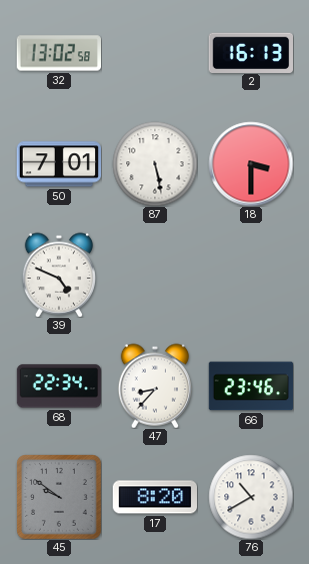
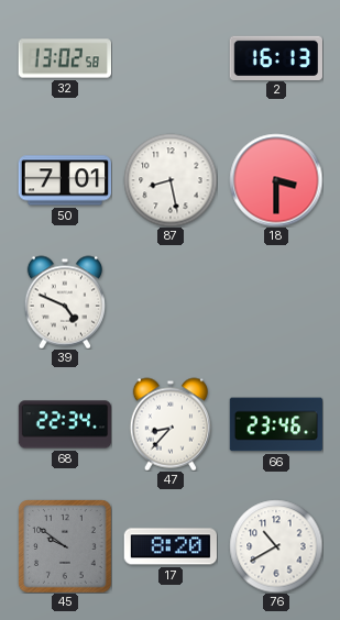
87: 5:28 -> 8:28
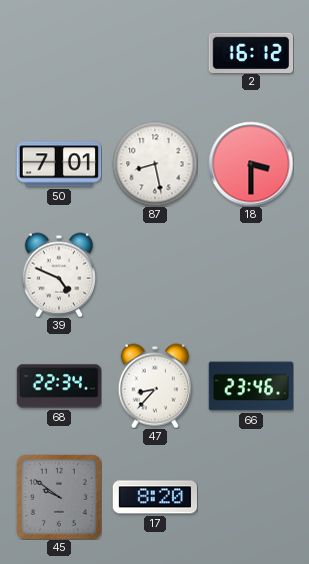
32: 13:02 -> none
2: 16:13 -> 16:12
76: 10:40 -> none
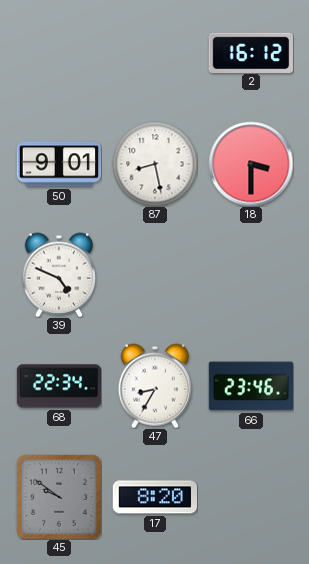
50: 7:01 -> 9:01
47: 8:37 -> 8:35
